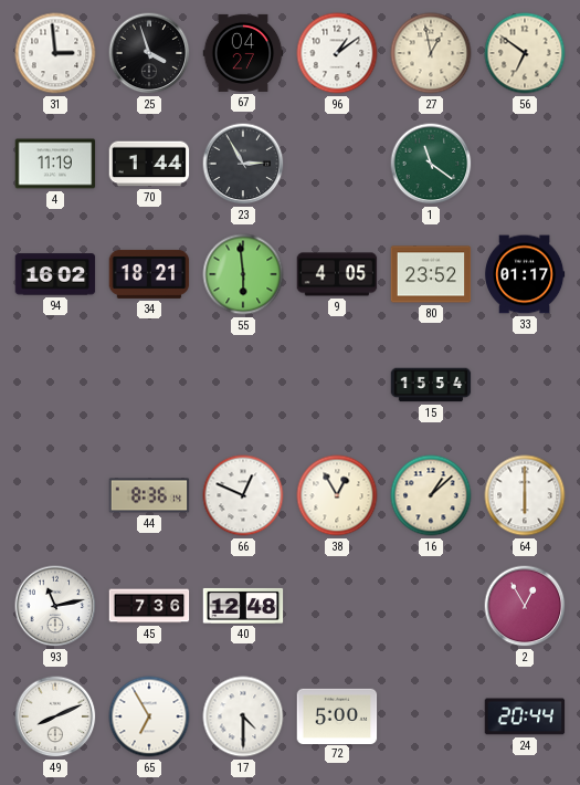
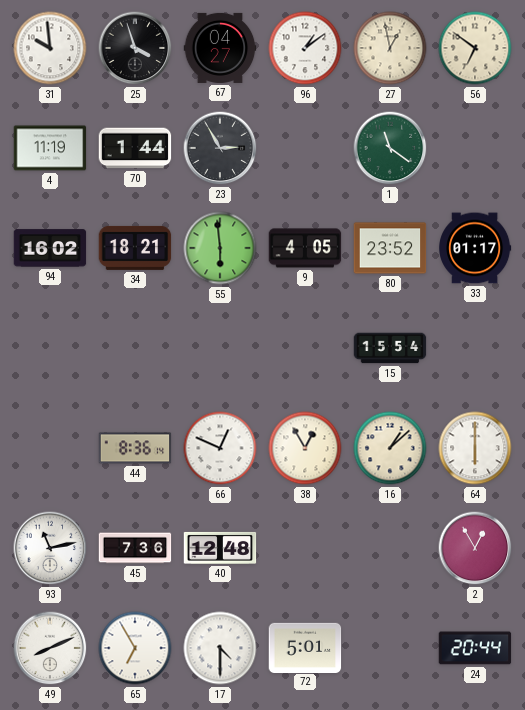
31: 2:59 -> 9:59
72: 5:00 -> 5:01
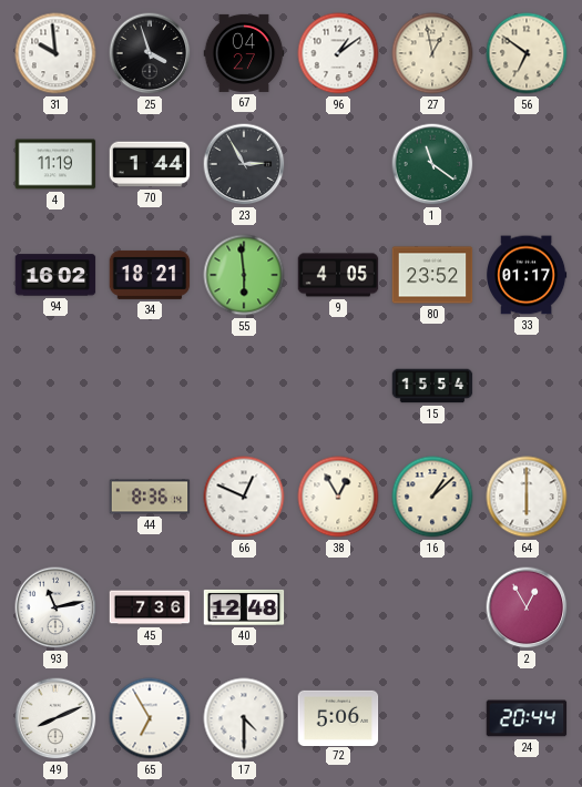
72: 5:01 -> 5:06
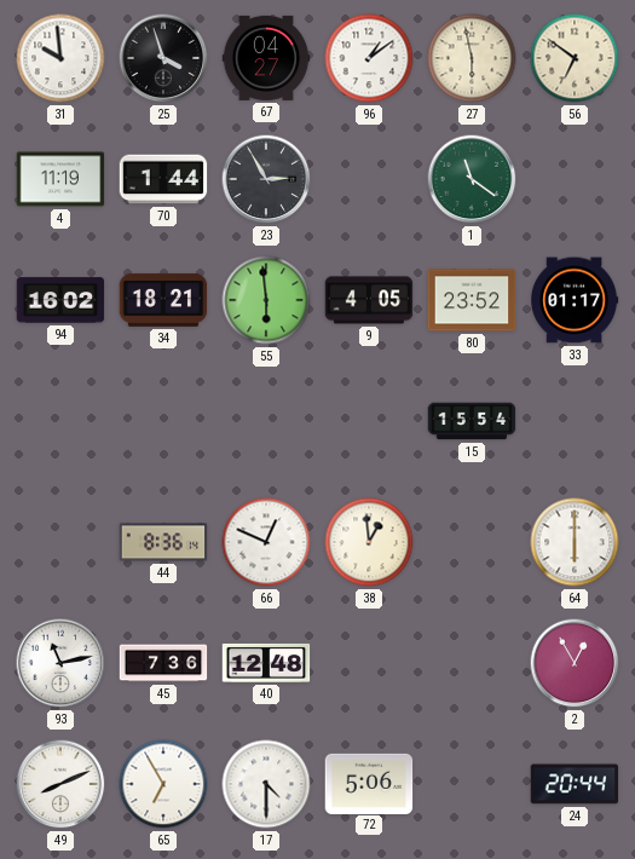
27: 12:58 -> 5:58
38: 12:55 -> 12:59
16: 1:08 -> none
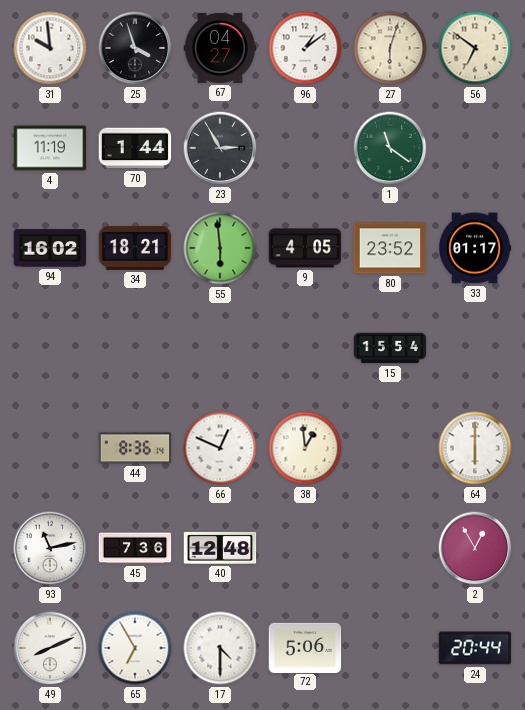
27: 5:58 -> 6:03
